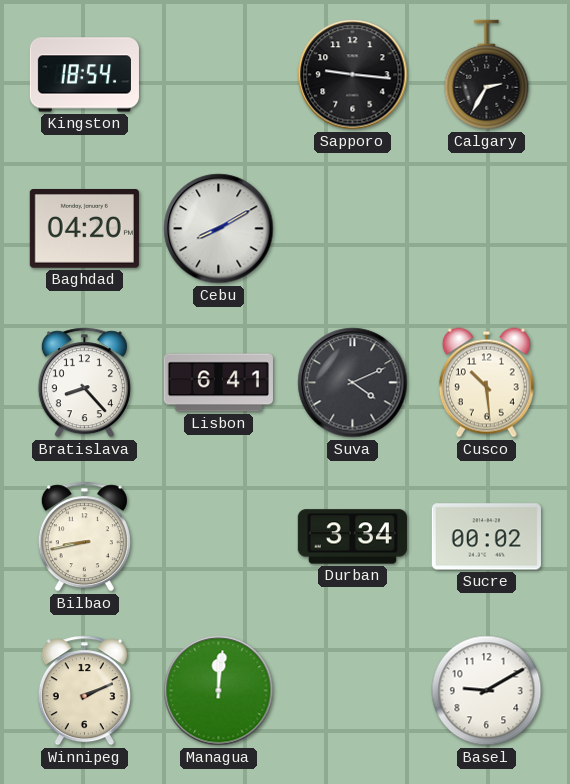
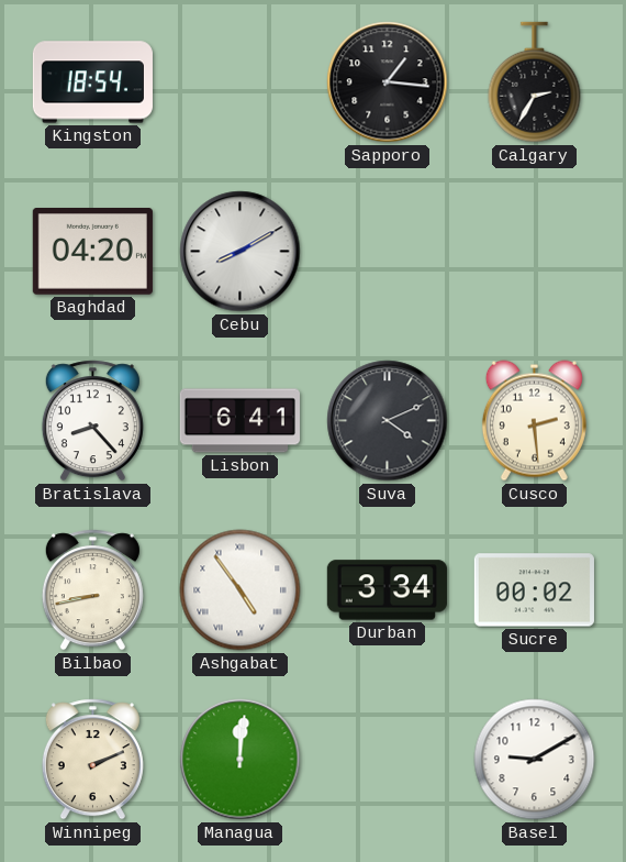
Sapporo: 9:16 -> 1:16
Cusco: 10:29 -> 2:29
Ashgabat: none -> 4:54
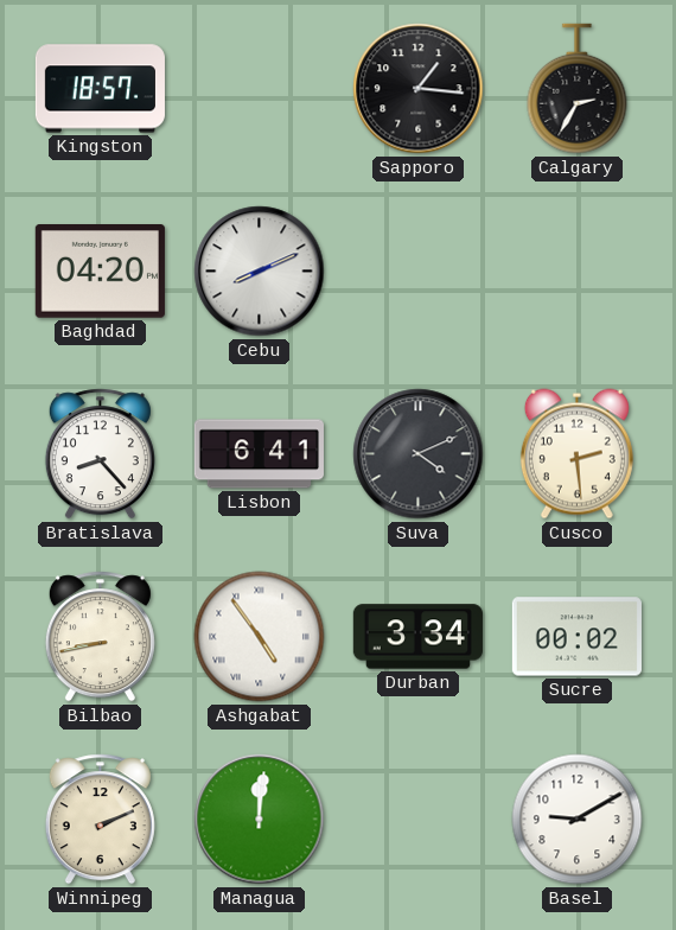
Kingston: 18:54 -> 18:57
Cebu: 8:10 -> 8:11
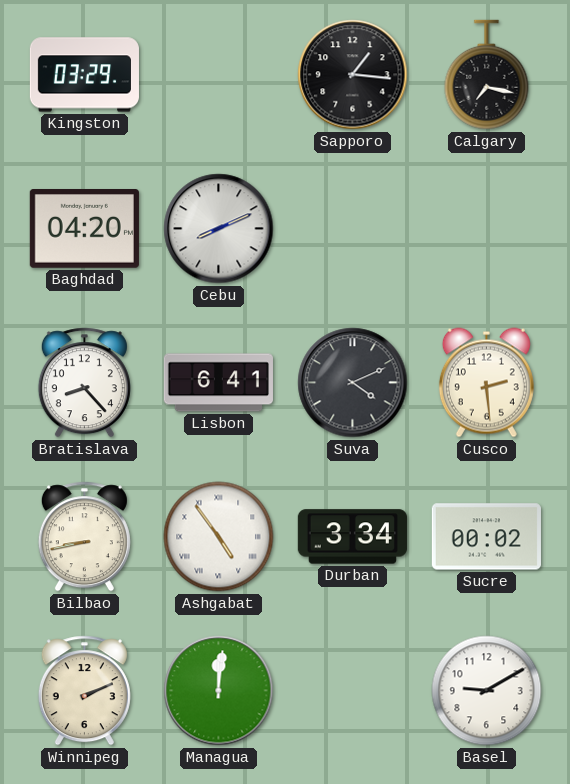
Kingston: 18:57 -> 03:29
Calgary: 2:35 -> 7:17
